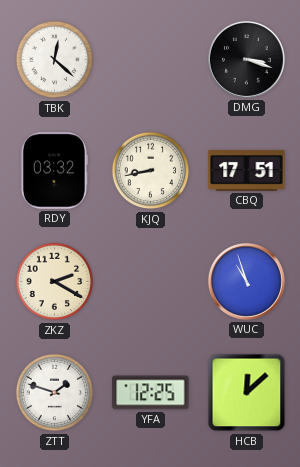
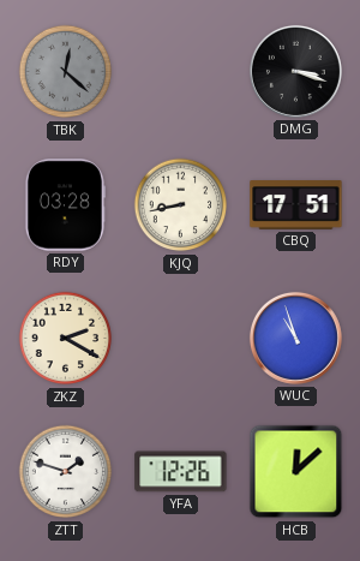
TBK dial: white -> grey
RDY: 03:32 -> 03:28
YFA: 12:25 -> 12:26
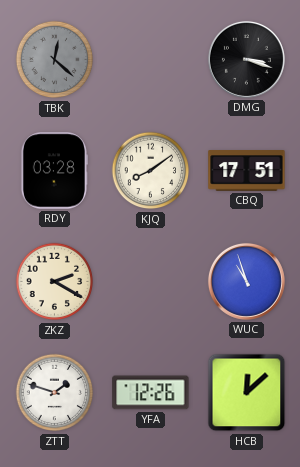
KJQ: 8:43 -> 8:09
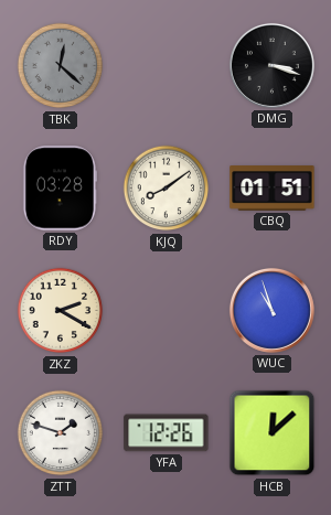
CBQ: 17:51 -> 01:51
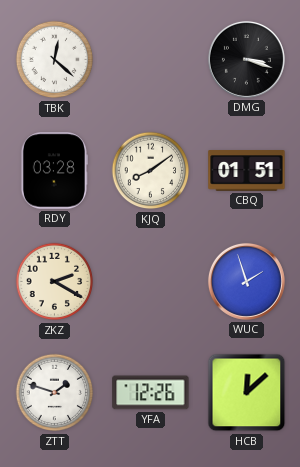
TBK dial: grey -> white
WUC: 10:57 -> 1:57
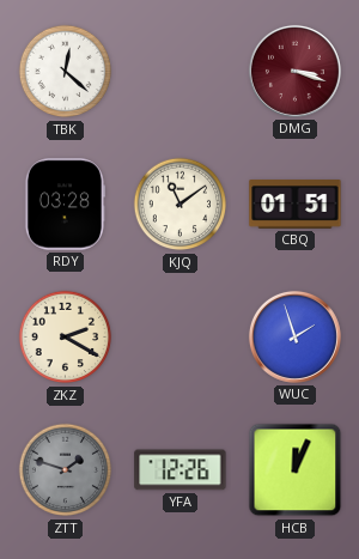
DMG dial: black -> burgundy
KJQ: 8:09 -> 11:09
ZTT dial: white -> grey
HCB: 12:08 -> 12:04
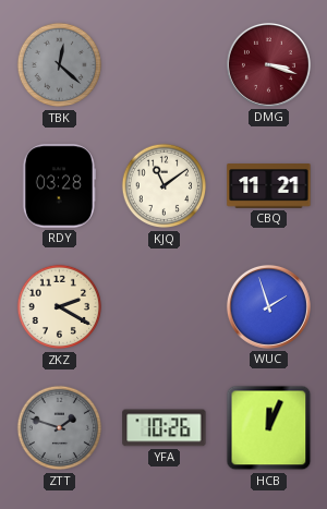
TBK dial: white -> grey
CBQ: 01:51 -> 11:21
YFA: 12:26 -> 10:26
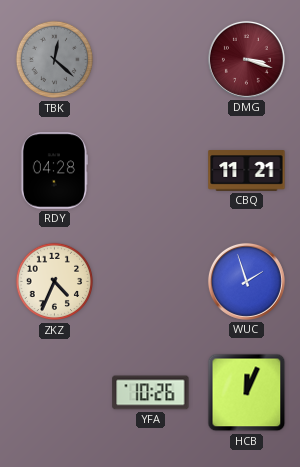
RDY: 03:28 -> 04:28
KJQ: 11:09 -> none
ZKZ: 2:20 -> 4:34
ZTT: 1:48 -> none
